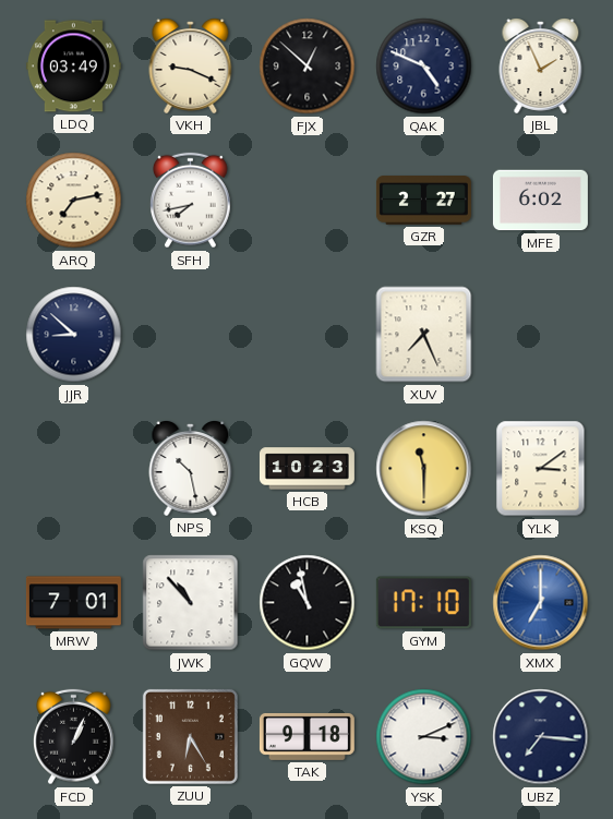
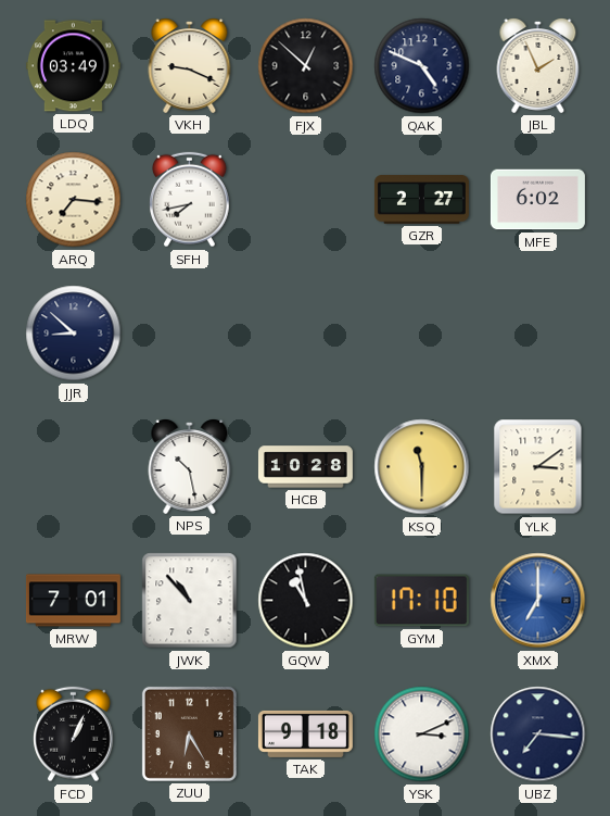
ARQ: 7:13 -> 7:16
XUV: 7:26 -> none
HCB: 10:23 -> 10:28
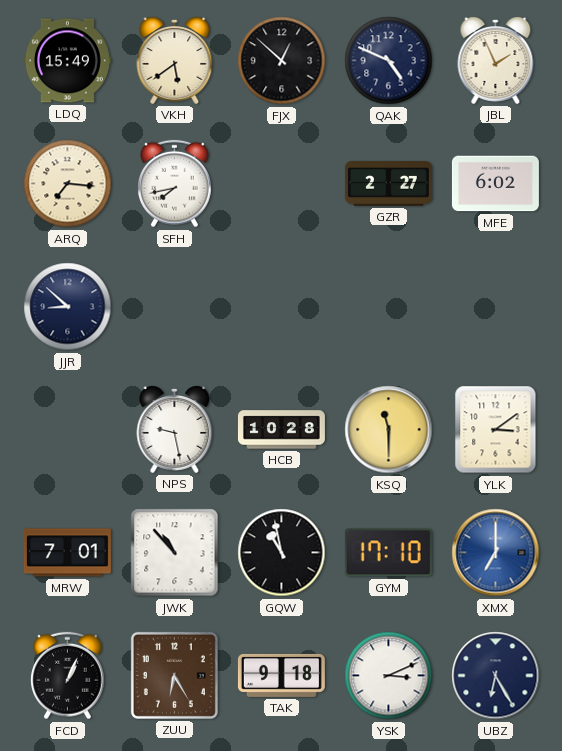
LDQ: 03:49 -> 15:49
VKH: 9:19 -> 5:39
NPS: 10:28 -> 9:28
UBZ: 7:16 -> 6:25
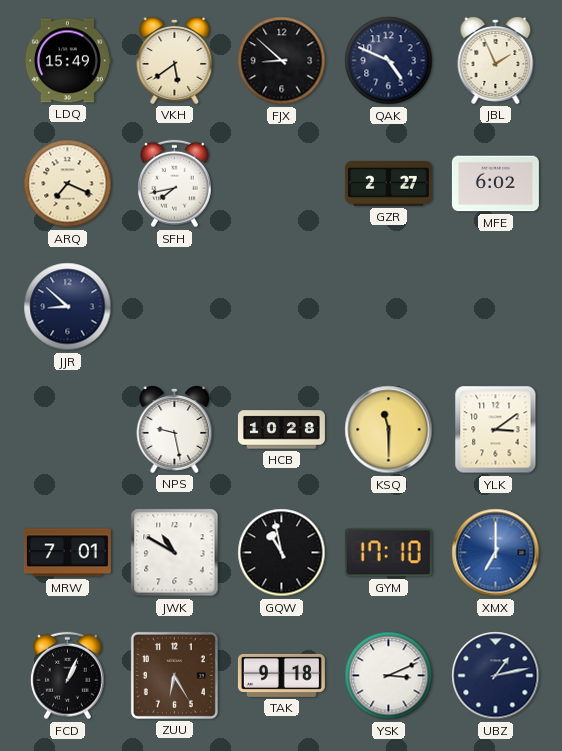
FJX: 12:52 -> 8:52
ARQ: 7:16 -> 7:19
JWK: 10:53 -> 10:50
UBZ: 6:25 -> 1:13
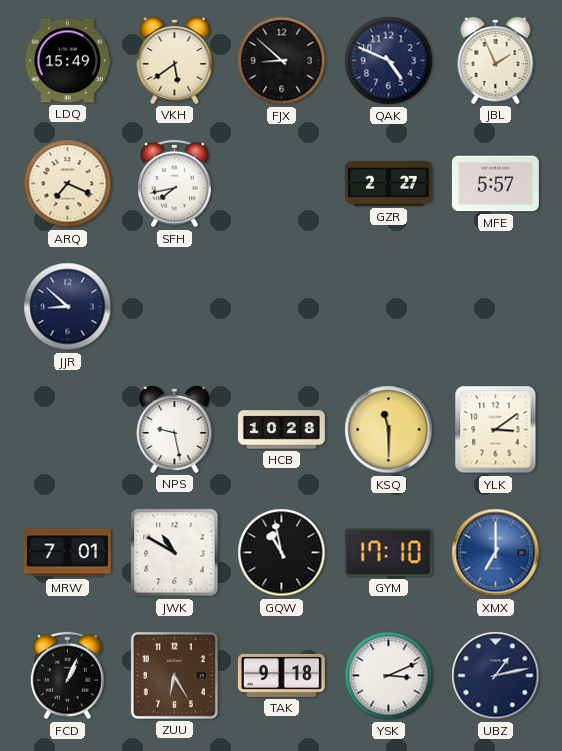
MFE: 6:02 -> 5:57
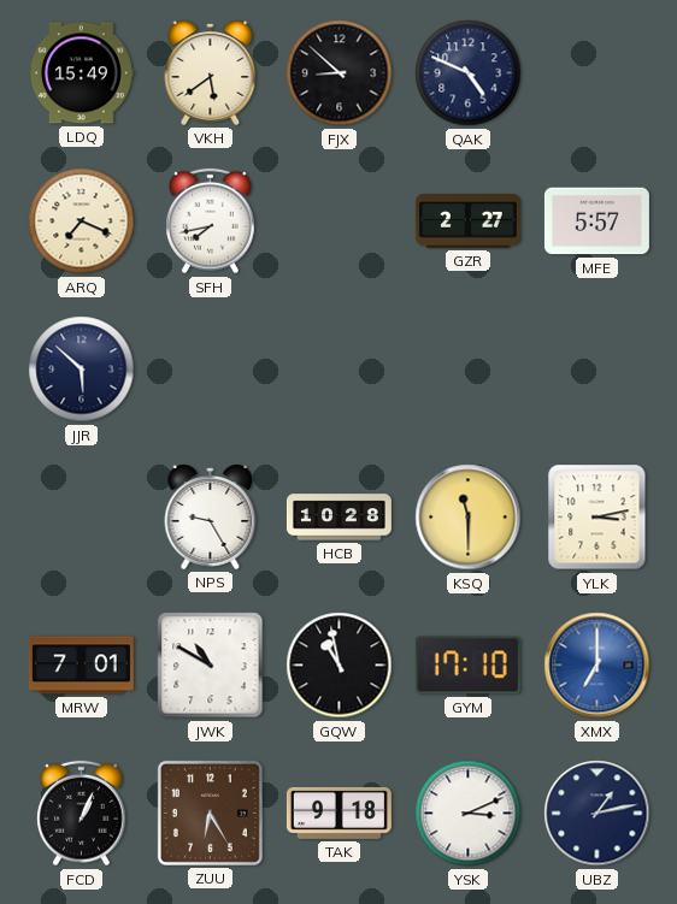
JBL: 1:56 -> none
JJR: 8:52 -> 5:52
NPS: 9:28 -> 9:25
YLK: 3:09 -> 3:13
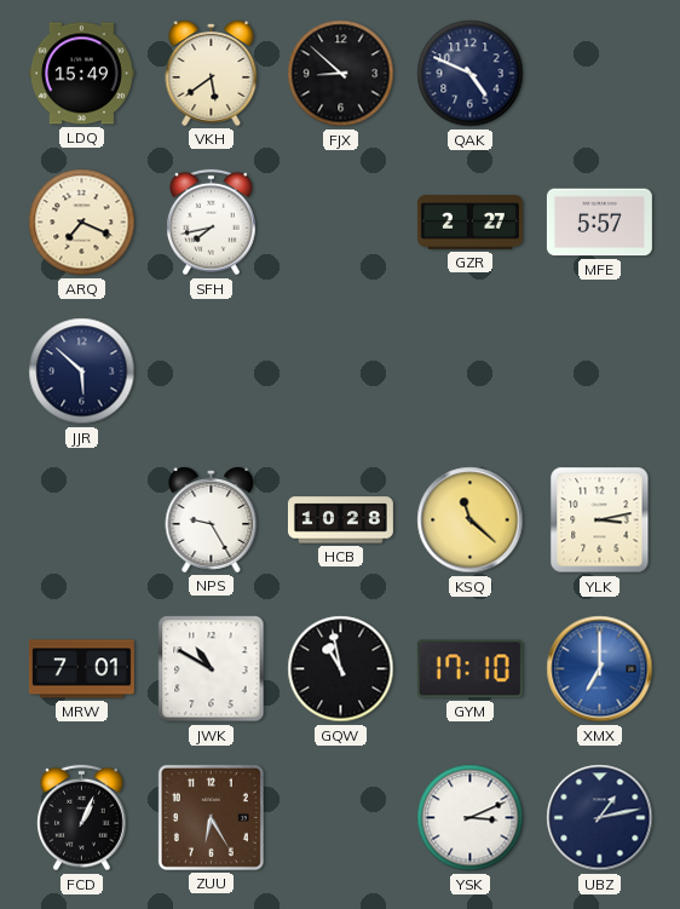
KSQ: 11:30 -> 11:22
TAK: 9:18 -> none
